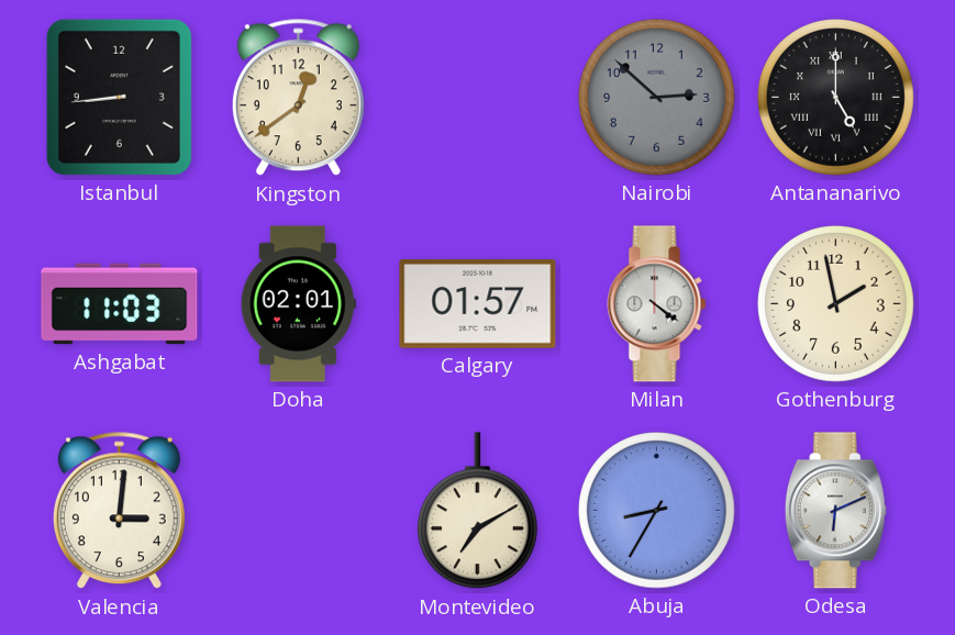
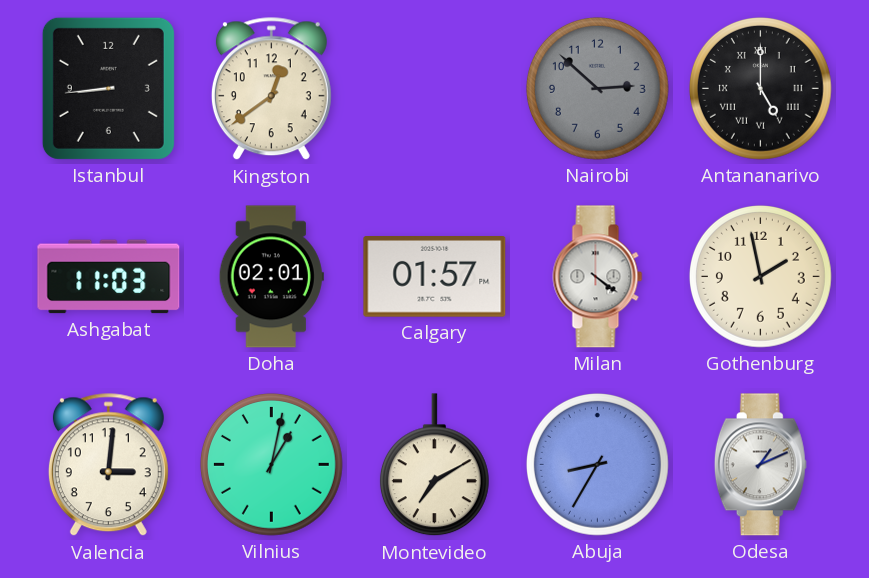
Vilnius: none -> 1:02
Odesa: 6:11 -> 1:11
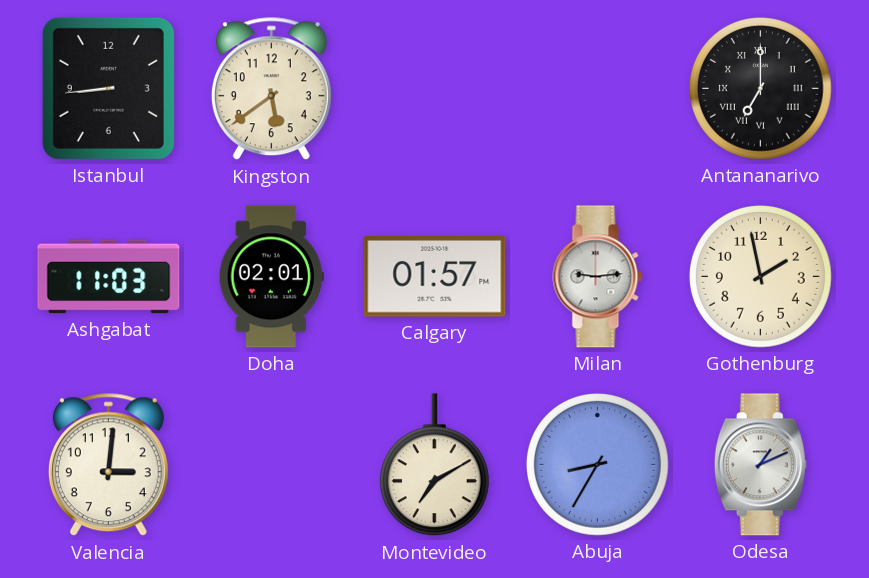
Kingston: 12:39 -> 5:39
Nairobi: 2:52 -> none
Antananarivo: 5:00 -> 7:00
Milan: 4:21 -> 9:14
Vilnius: 1:02 -> none
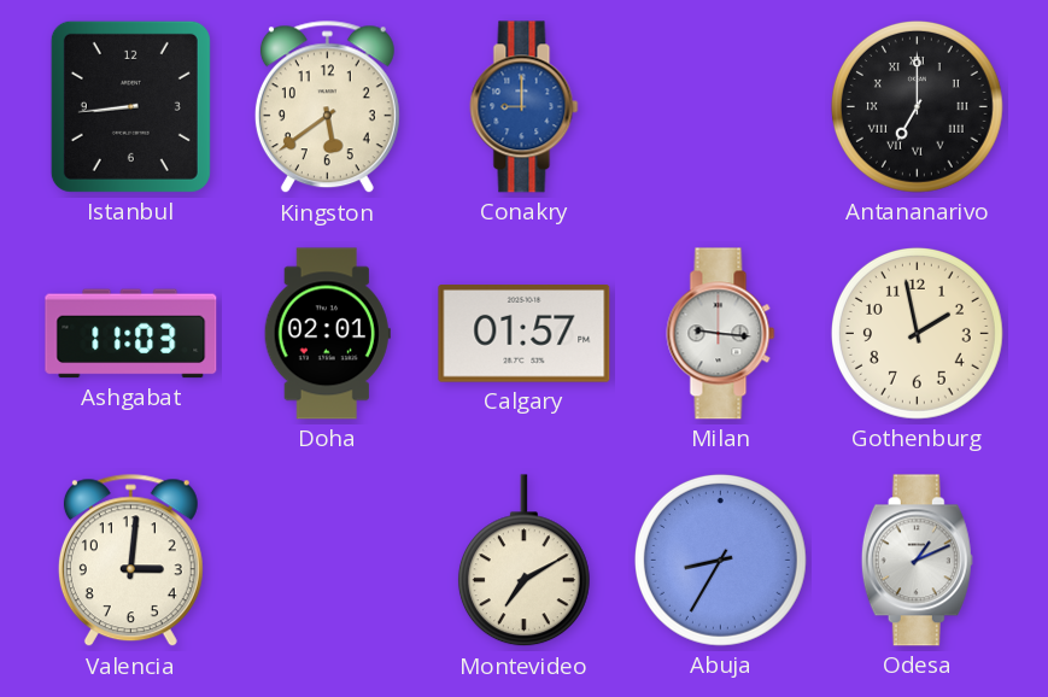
Conakry: none -> 9:00
Milan: 9:14 -> 9:16
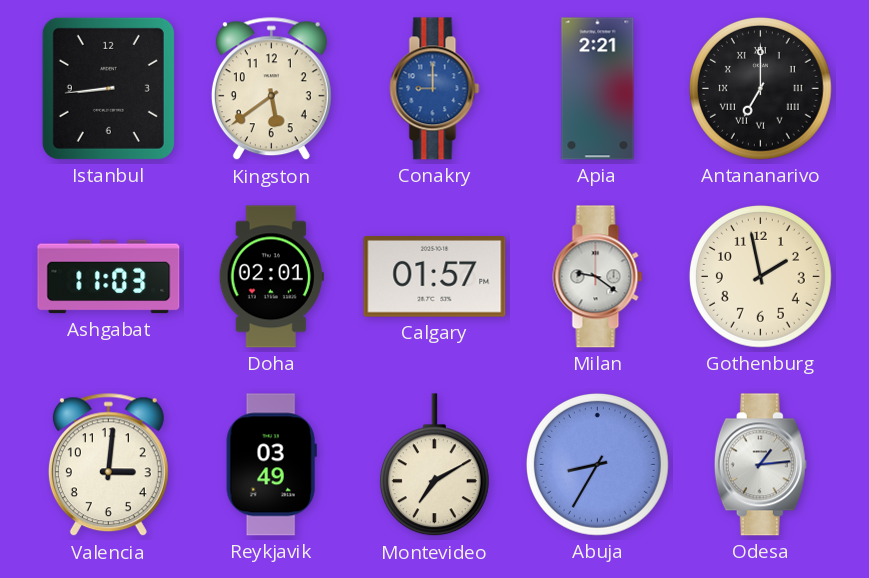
Apia: none -> 2:21
Milan: 9:16 -> 9:21
Reykjavik: none -> 03:49
Odesa: 1:11 -> 1:14
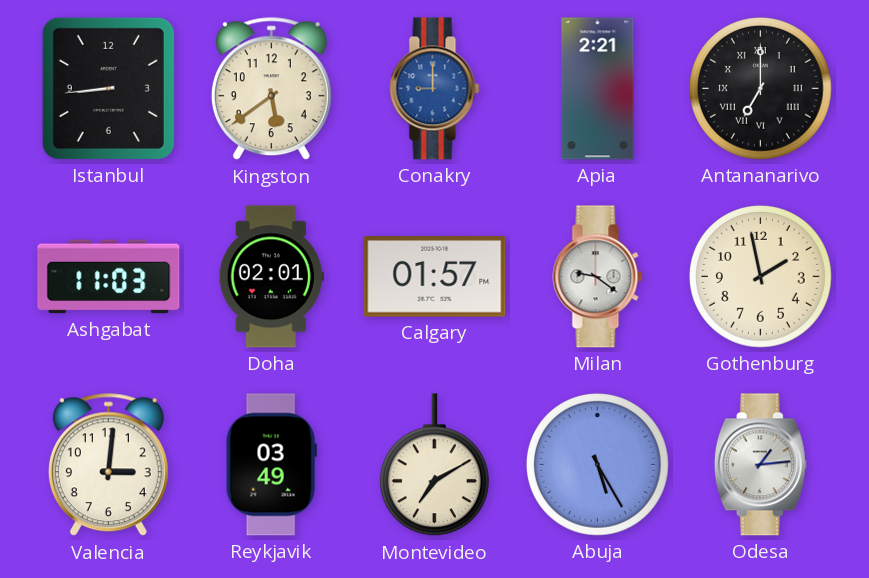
Abuja: 8:35 -> 5:25
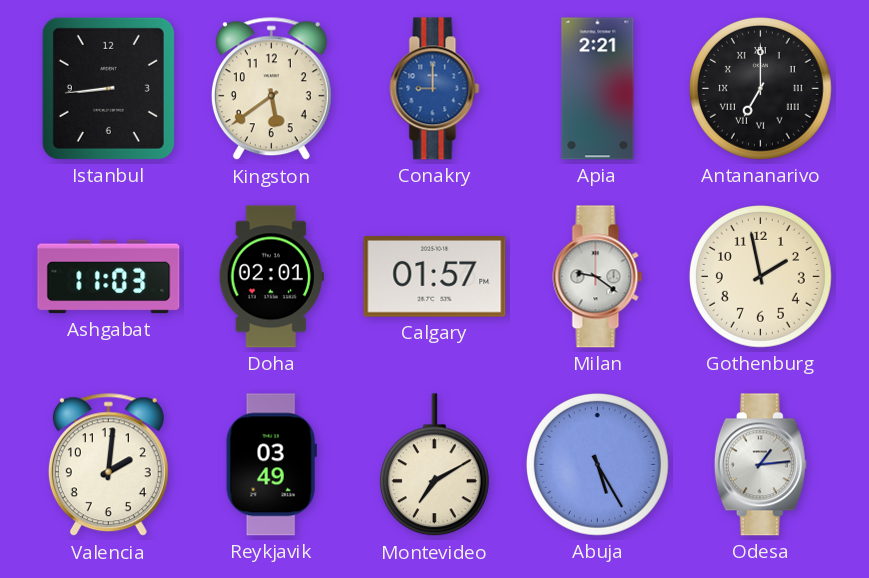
Valencia: 3:01 -> 2:01
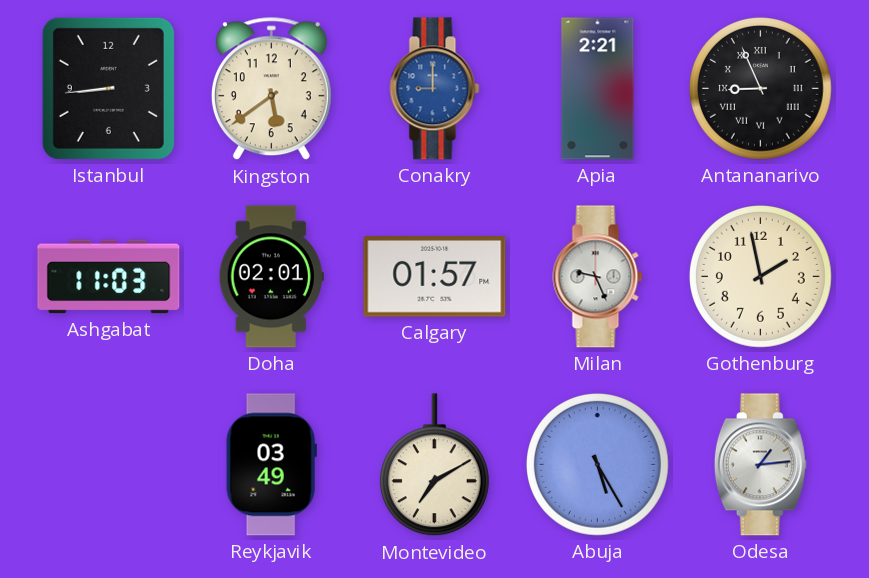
Antananarivo: 7:00 -> 8:56
Milan: 9:21 -> 9:26
Valencia: 2:01 -> none
